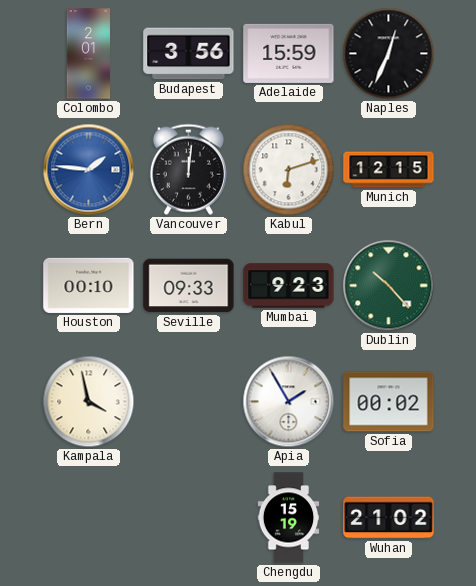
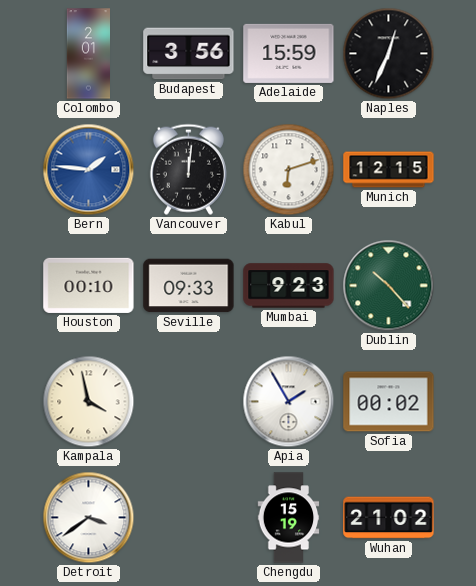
Detroit: none -> 3:39
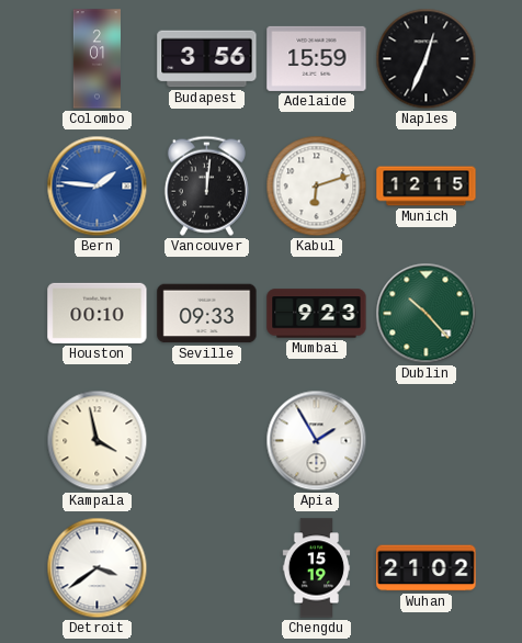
Sofia: 00:02 -> none
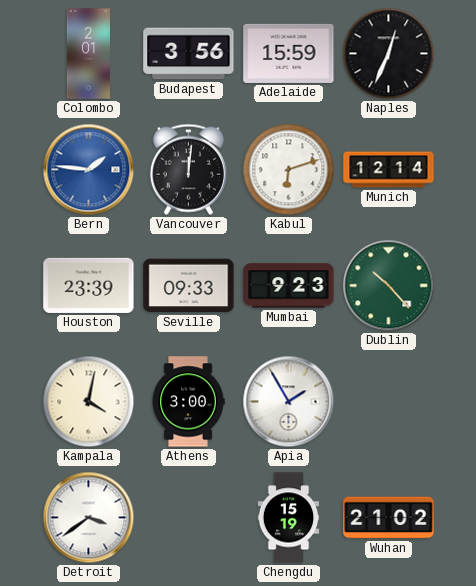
Munich: 12:15 -> 12:14
Houston: 00:10 -> 23:39
Kampala: 3:58 -> 4:02
Athens: none -> 3:00
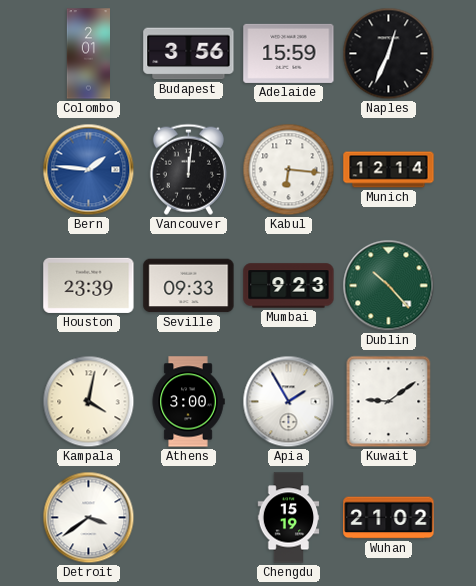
Kabul: 6:12 -> 6:16
Kuwait: none -> 9:09
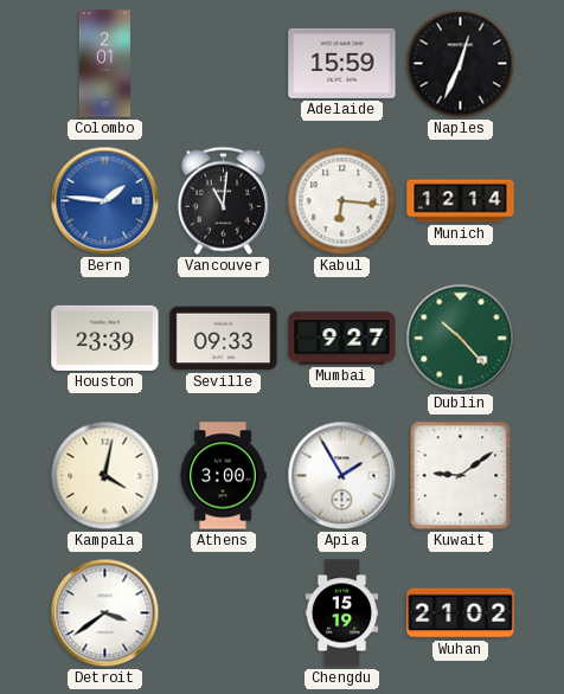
Budapest: 3:56 -> none
Vancouver: 12:01 -> 11:01
Mumbai: 9:23 -> 9:27
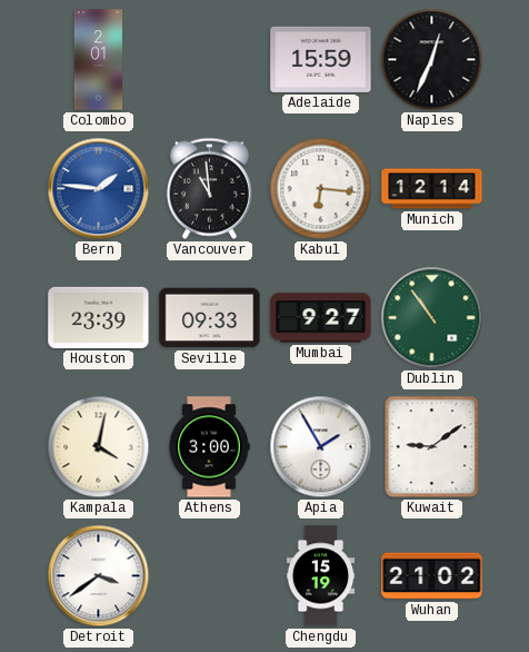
Vancouver: 11:01 -> 10:59
Dublin: 10:23 -> 10:54
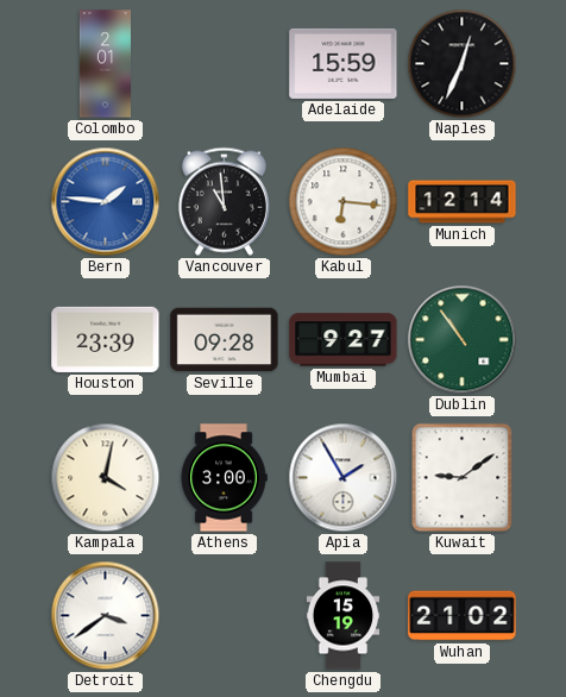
Seville: 09:33 -> 09:28
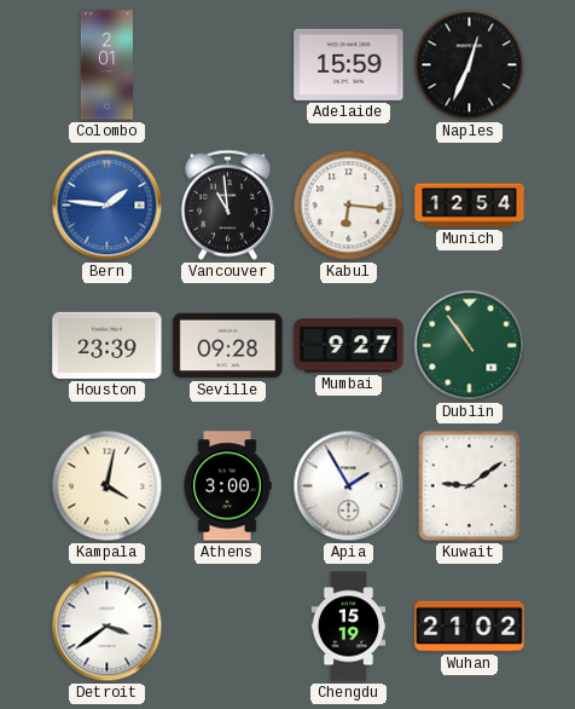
Munich: 12:14 -> 12:54
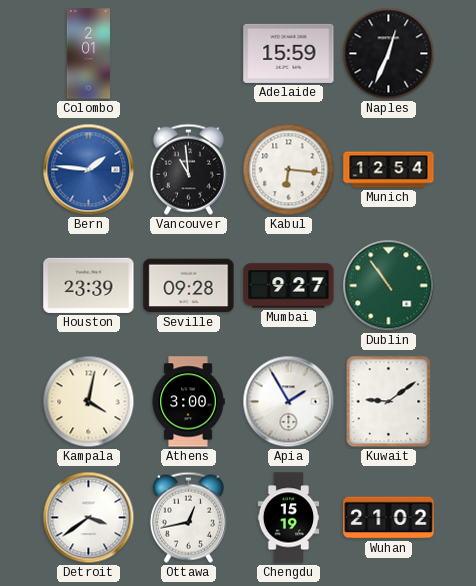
Ottawa: none -> 12:43
